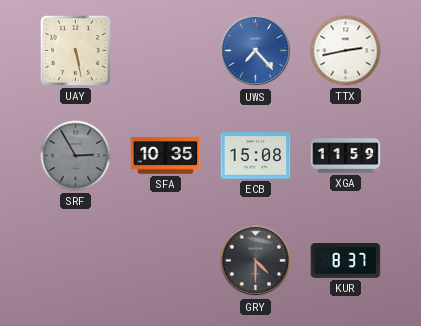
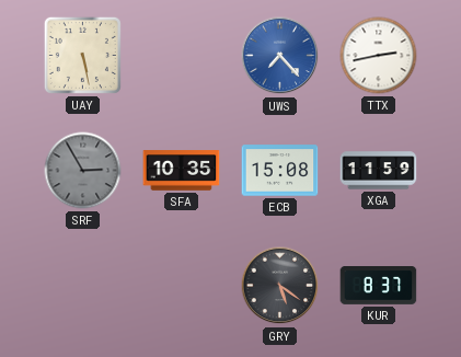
GRY: 4:30 -> 5:21
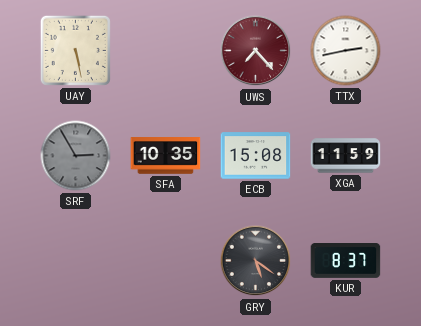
UWS dial: blue -> burgundy
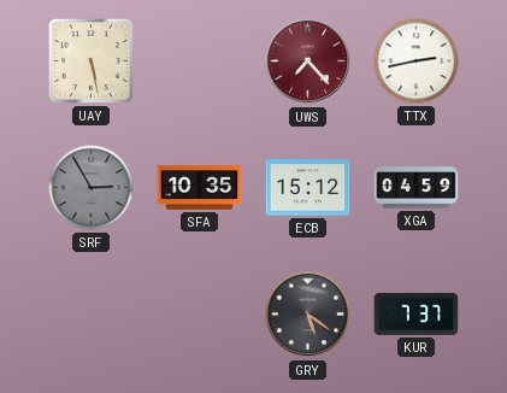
ECB: 15:08 -> 15:12
XGA: 11:59 -> 04:59
KUR: 8:37 -> 7:37
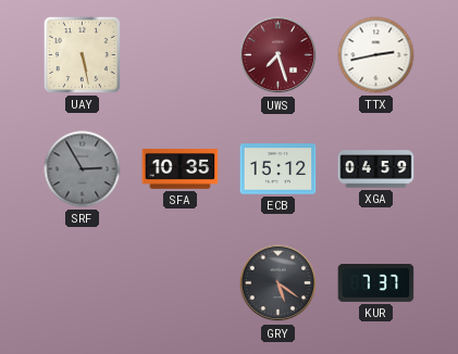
UWS: 7:23 -> 7:27
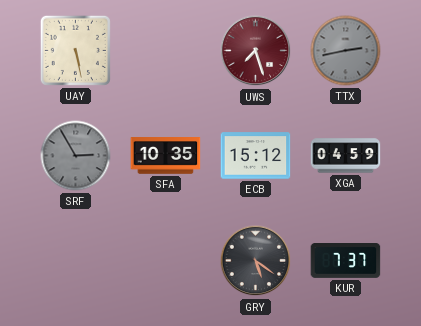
TTX dial: white -> grey
